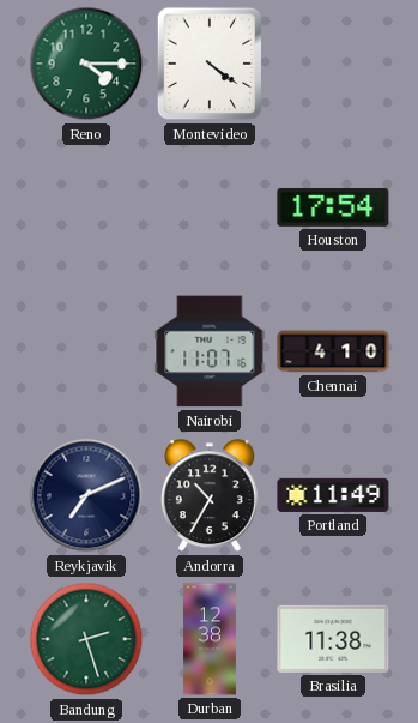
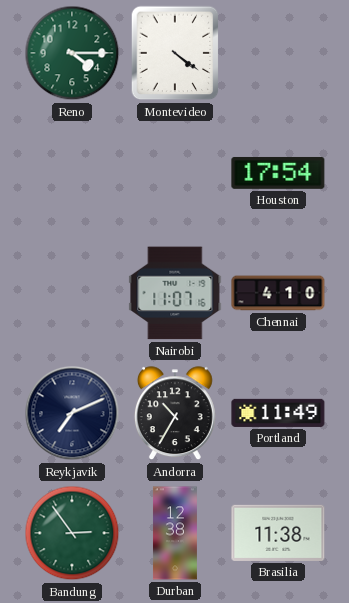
Bandung: 2:27 -> 2:54
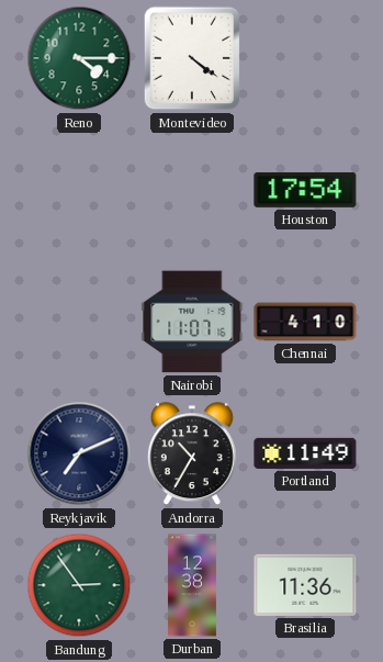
Brasilia: 11:38 -> 11:36
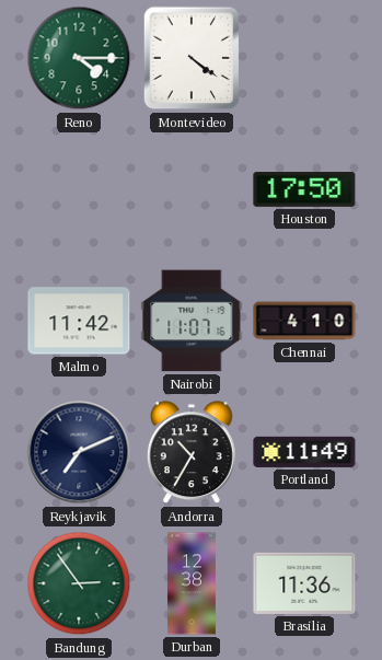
Houston: 17:54 -> 17:50
Malmo: none -> 11:42
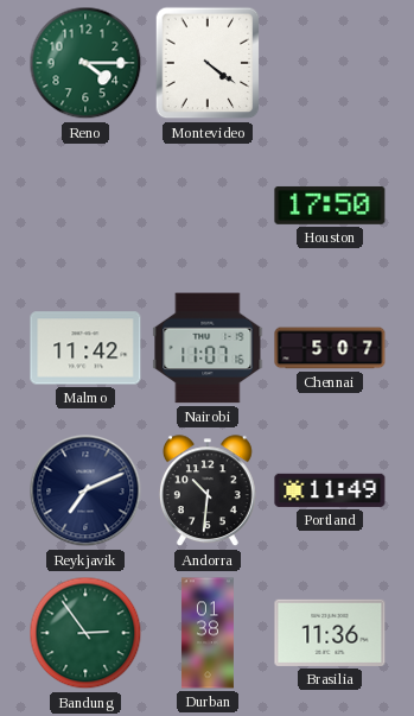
Chennai: 4:10 -> 5:07
Andorra: 10:35 -> 10:31
Durban: 12:38 -> 01:38
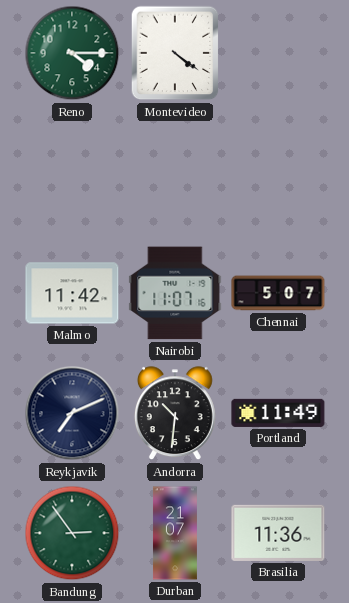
Houston: 17:50 -> none
Durban: 01:38 -> 21:07
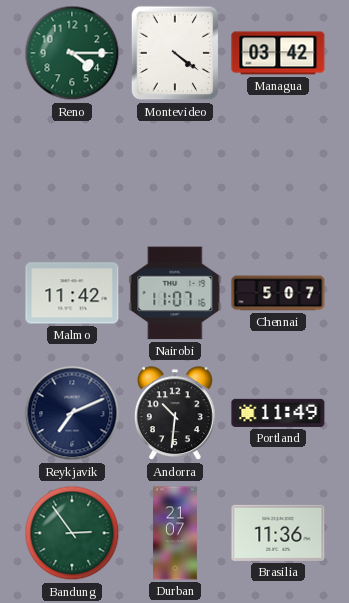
Managua: none -> 03:42
